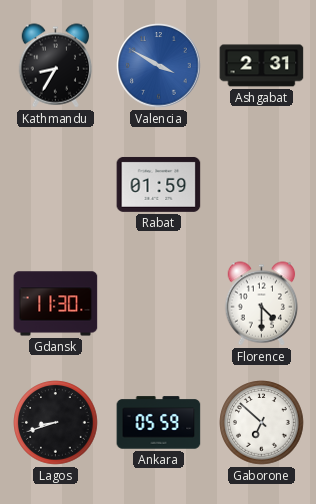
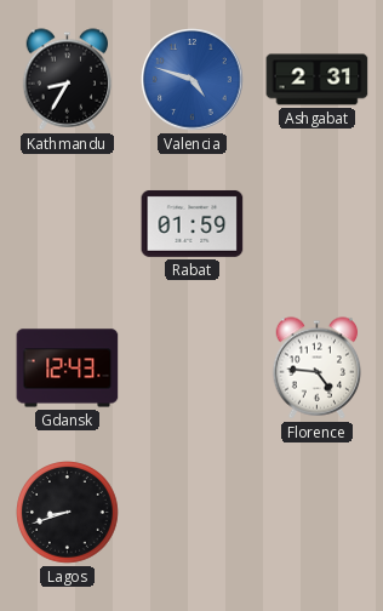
Valencia: 3:50 -> 4:48
Gdansk: 11:30 -> 12:43
Florence: 4:30 -> 4:46
Ankara: 05:59 -> none
Gaborone: 6:52 -> none
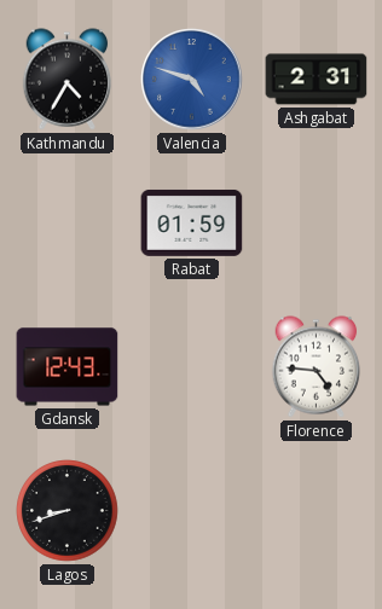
Kathmandu: 8:35 -> 4:35
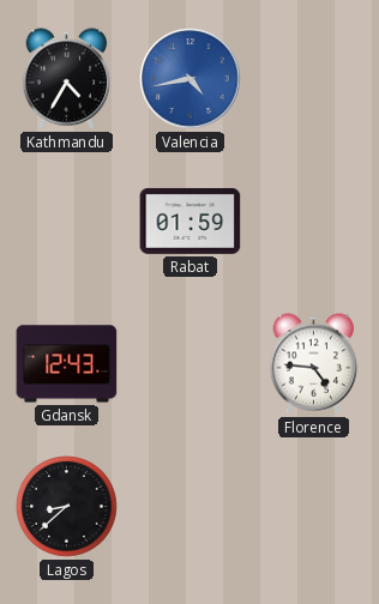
Valencia: 4:48 -> 4:43
Ashgabat: 2:31 -> none
Lagos: 8:42 -> 8:38
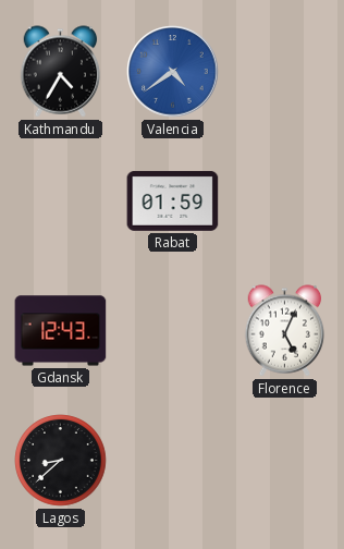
Valencia: 4:43 -> 4:39
Florence: 4:46 -> 5:04
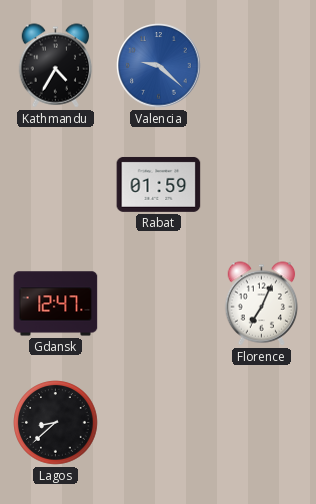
Valencia: 4:39 -> 9:22
Gdansk: 12:43 -> 12:47
Florence: 5:04 -> 7:04
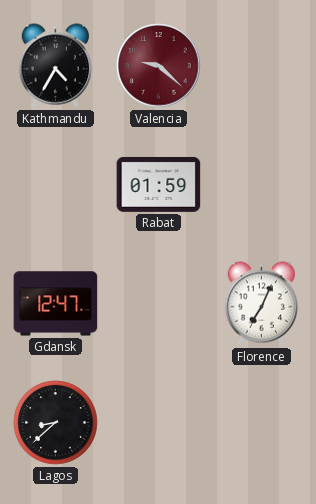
Valencia dial: blue -> burgundy
